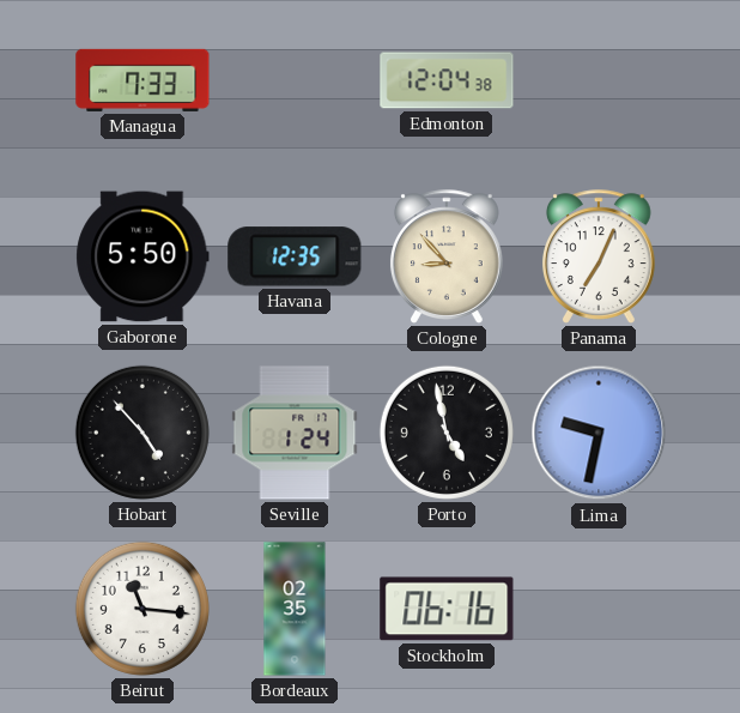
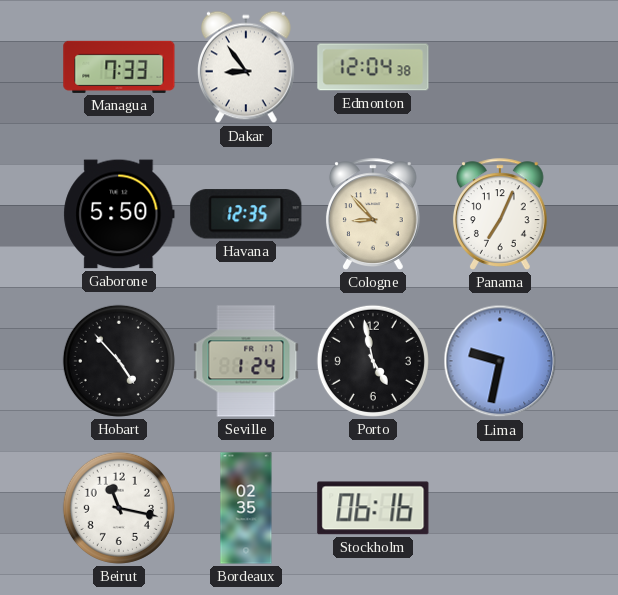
Dakar: none -> 8:54
Beirut: 11:16 -> 11:17
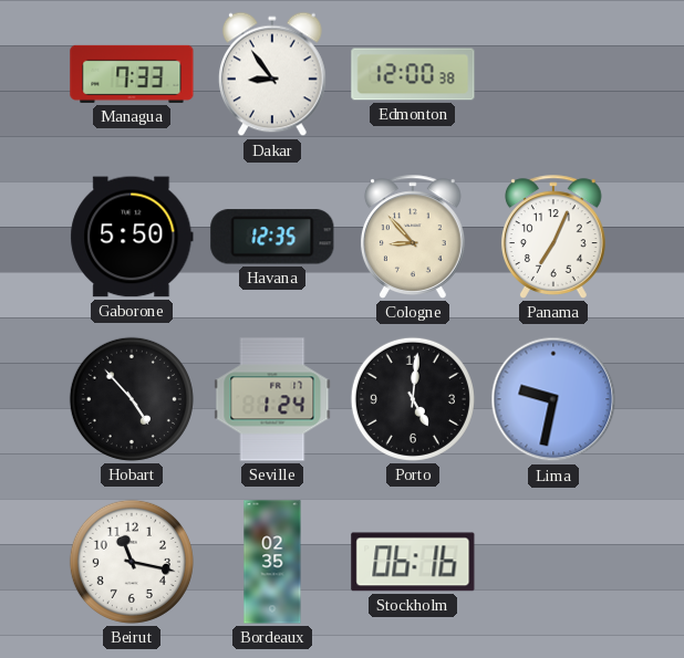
Edmonton: 12:04 -> 12:00
Porto: 4:58 -> 5:01
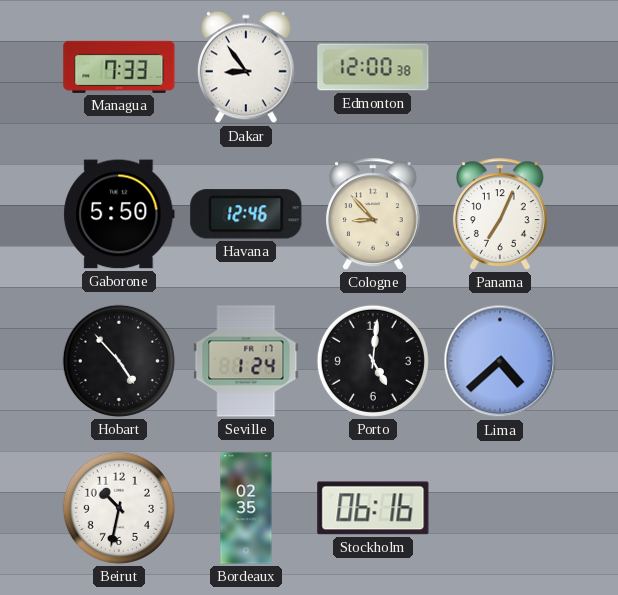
Havana: 12:35 -> 12:46
Lima: 9:32 -> 4:38
Beirut: 11:17 -> 10:32
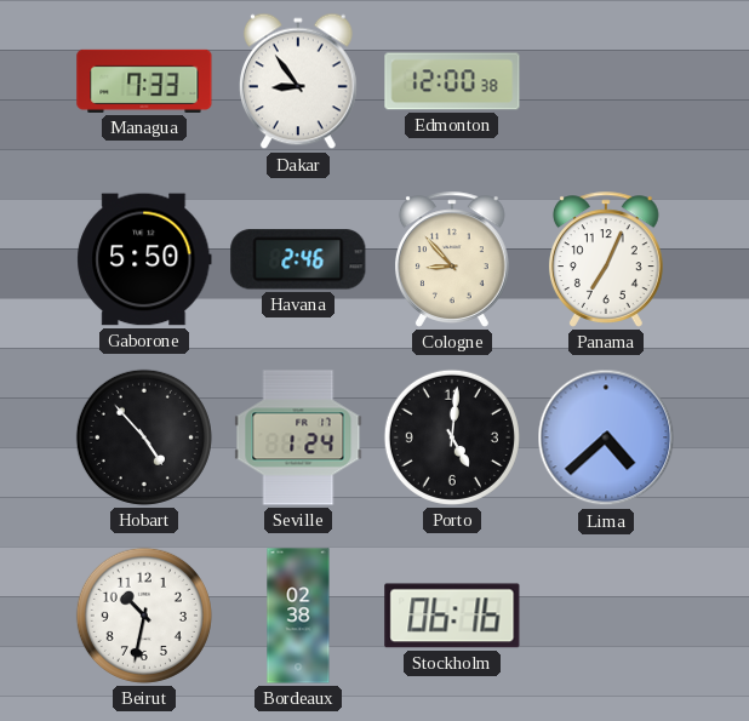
Havana: 12:46 -> 2:46
Bordeaux: 02:35 -> 02:38
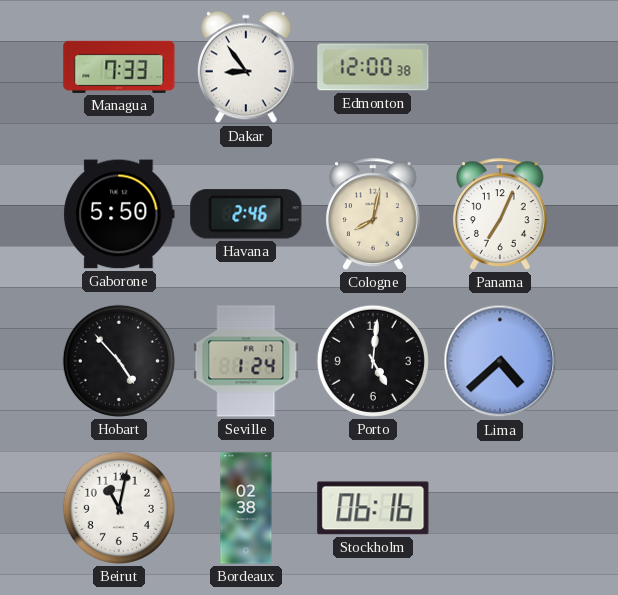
Cologne: 8:53 -> 8:02
Beirut: 10:32 -> 11:02
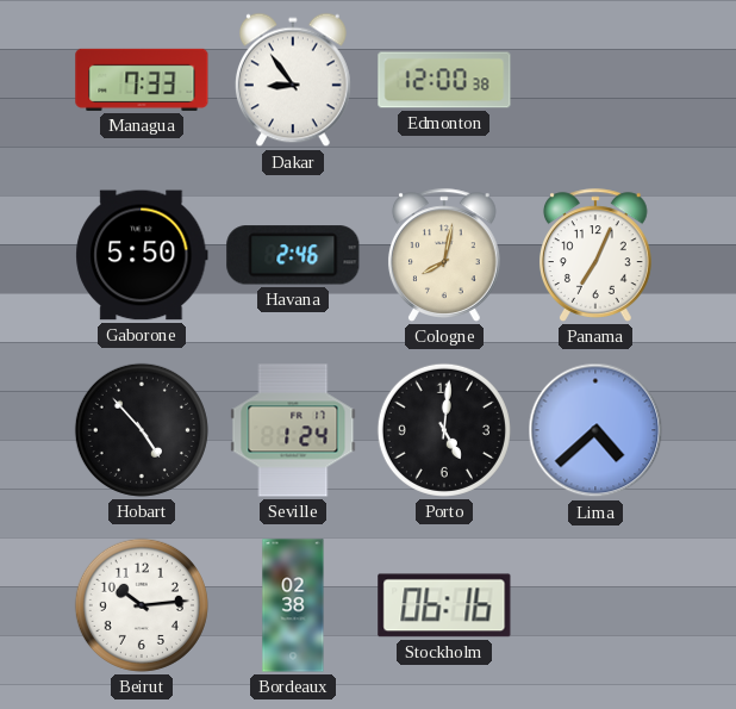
Beirut: 11:02 -> 10:14
